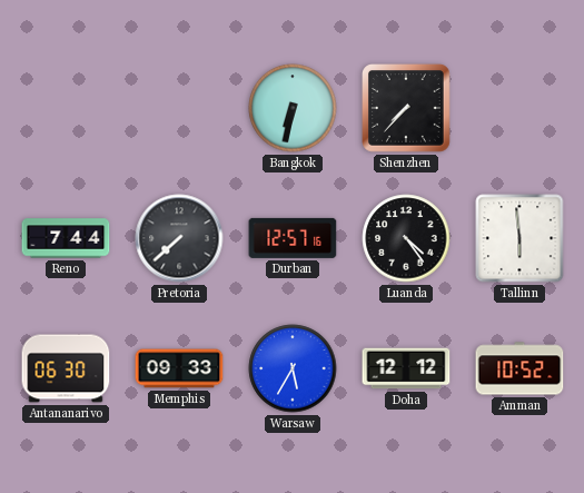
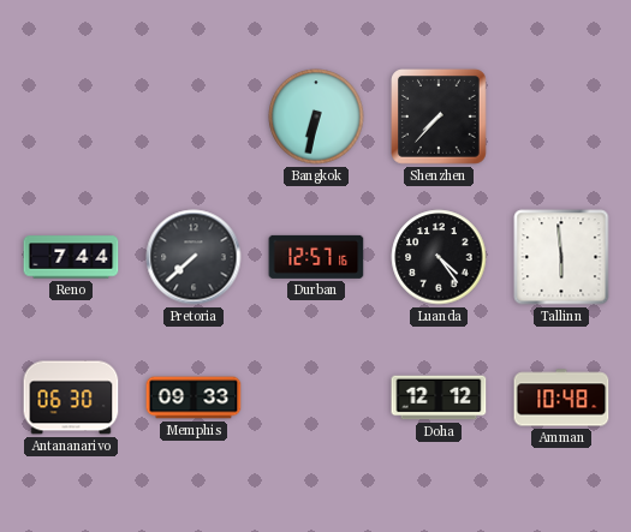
Warsaw: 5:35 -> none
Amman: 10:52 -> 10:48
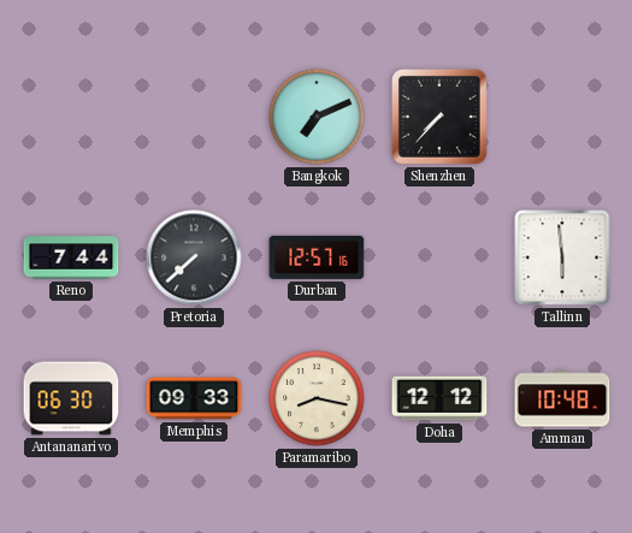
Bangkok: 6:32 -> 7:11
Luanda: 4:24 -> none
Paramaribo: none -> 8:17
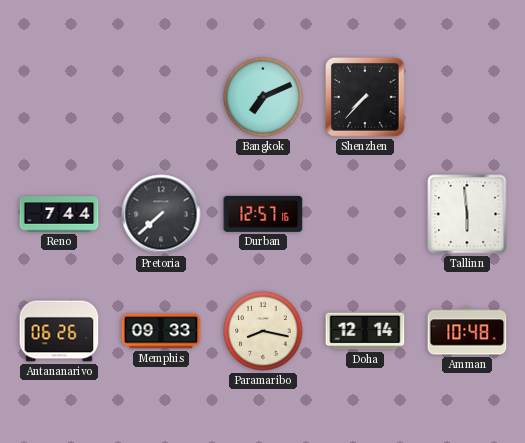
Antananarivo: 06:30 -> 06:26
Doha: 12:12 -> 12:14
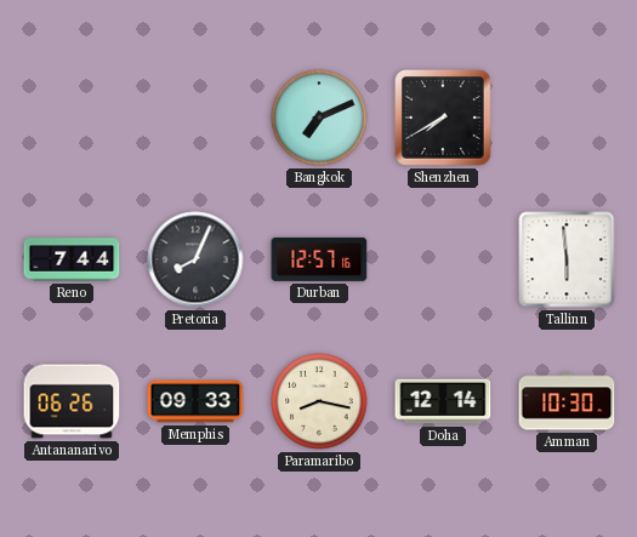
Shenzhen: 7:37 -> 7:40
Pretoria: 7:38 -> 8:04
Amman: 10:48 -> 10:30
